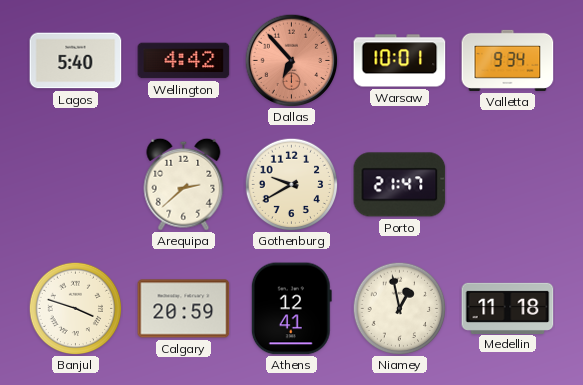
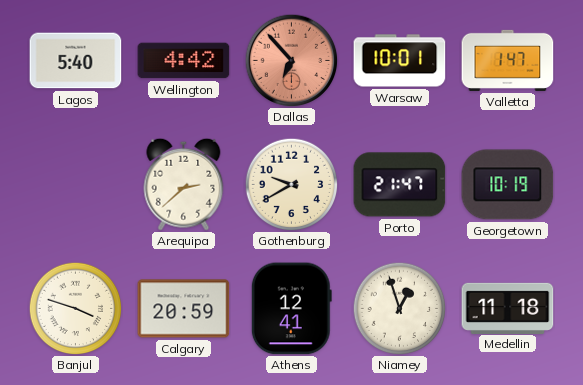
Valletta: 9:34 -> 1:47
Georgetown: none -> 10:19
Niamey: 12:58 -> 12:57
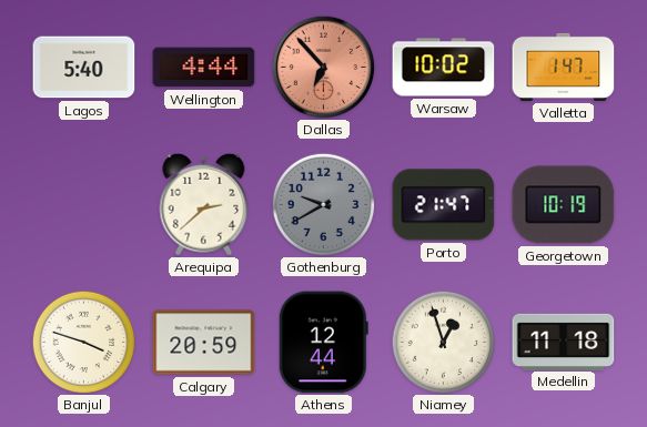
Wellington: 4:42 -> 4:44
Warsaw: 10:01 -> 10:02
Gothenburg dial: cream -> grey
Athens: 12:41 -> 12:44
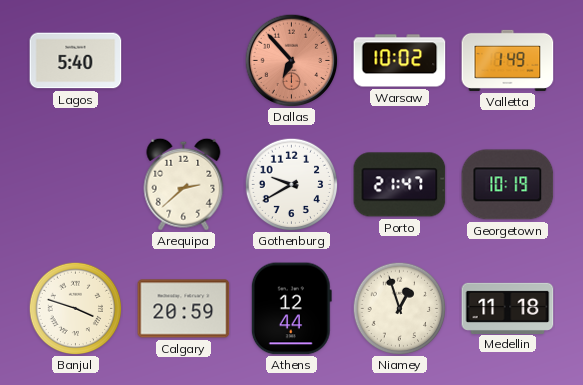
Wellington: 4:44 -> none
Valletta: 1:47 -> 1:49
Gothenburg dial: grey -> white
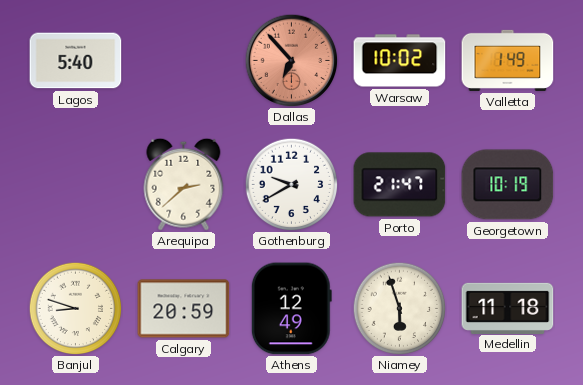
Banjul: 3:48 -> 8:48
Athens: 12:44 -> 12:49
Niamey: 12:57 -> 5:57
